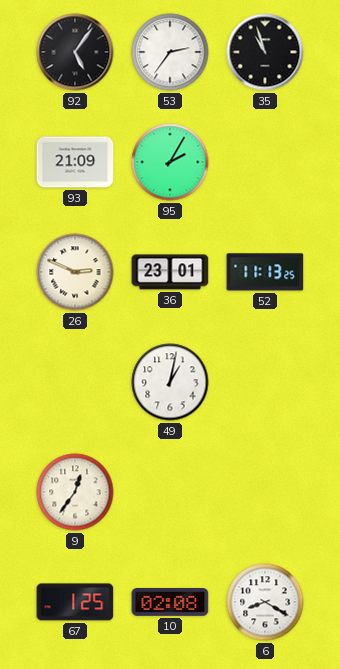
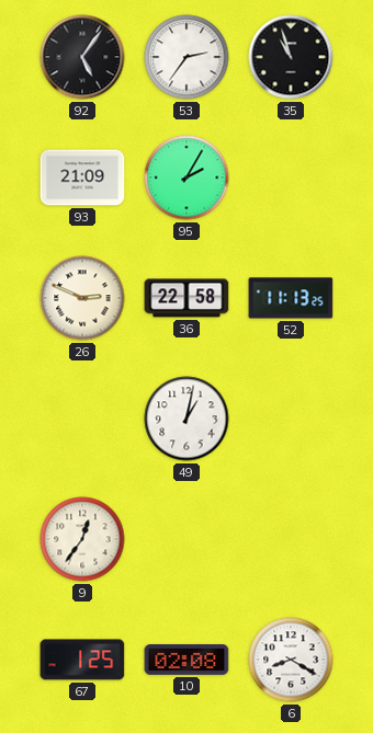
36: 23:01 -> 22:58
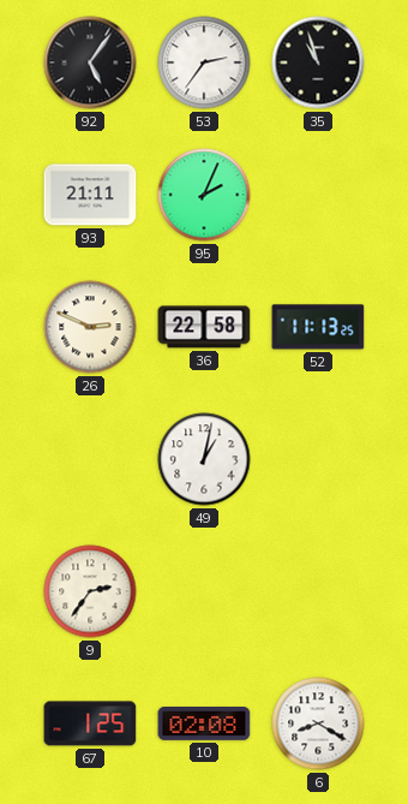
93: 21:09 -> 21:11
95: 2:05 -> 2:04
9: 12:36 -> 2:36
